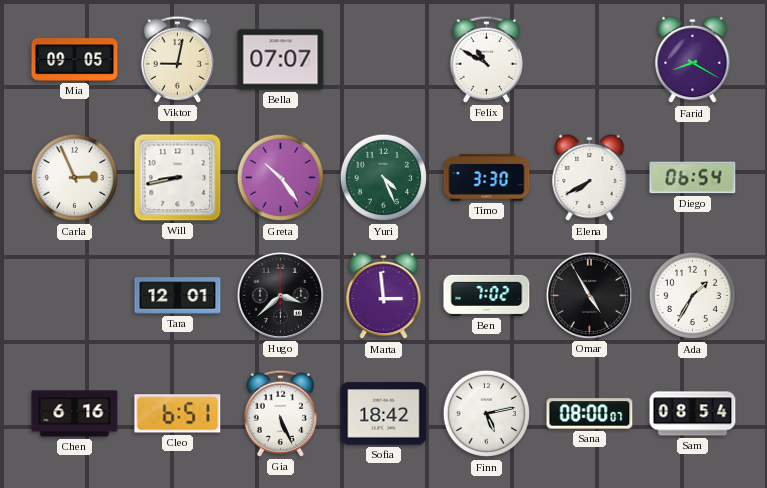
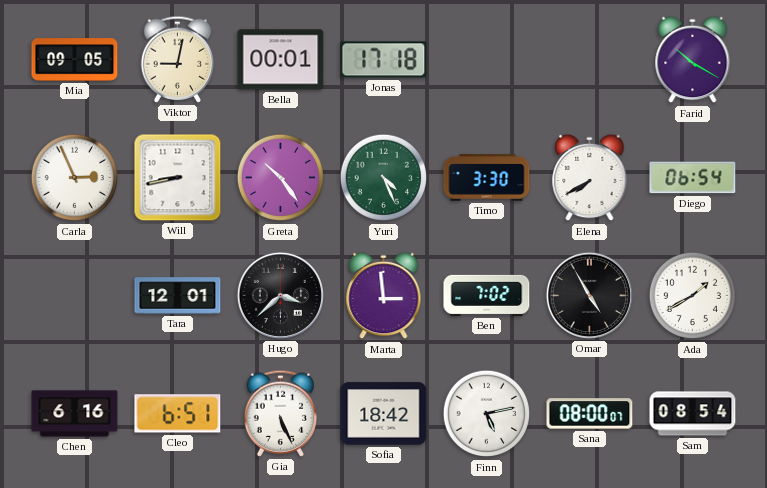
Bella: 07:07 -> 00:01
Jonas: none -> 17:18
Felix: 10:50 -> none
Farid: 8:20 -> 10:20
Ada: 1:35 -> 1:40
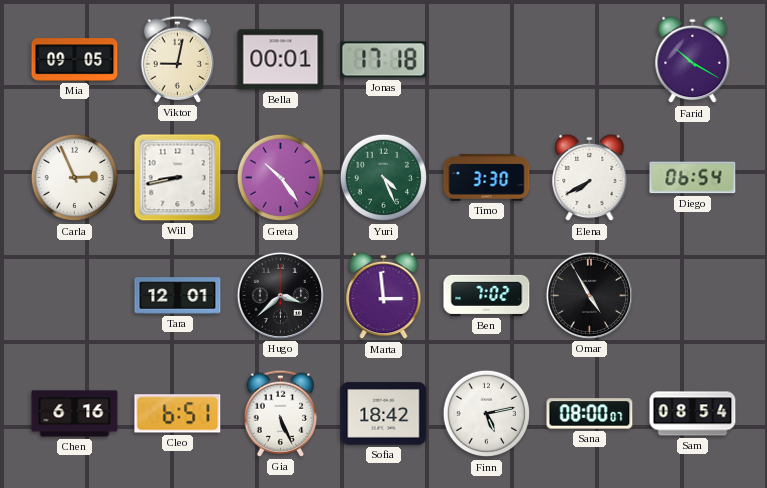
Ada: 1:40 -> none
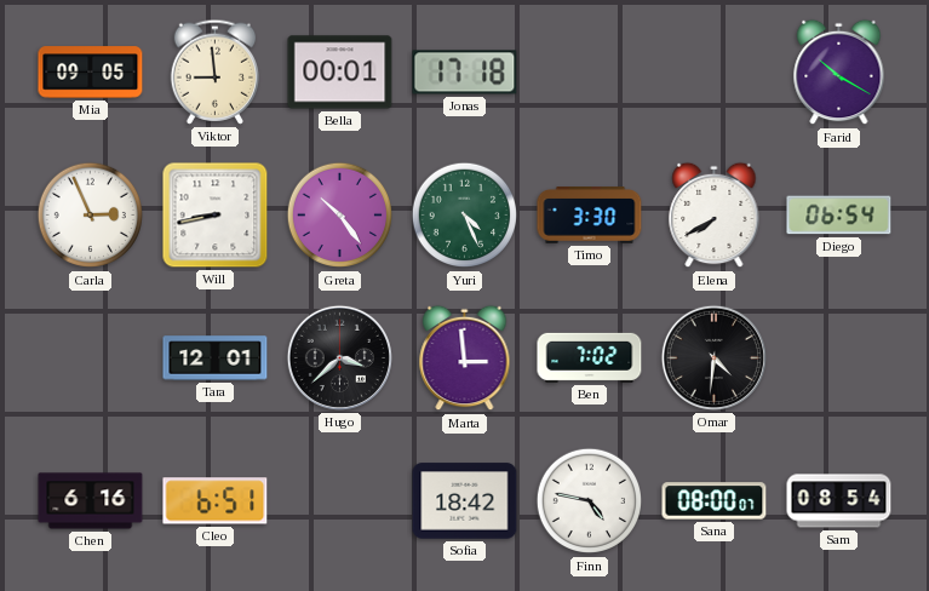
Viktor: 9:02 -> 8:59
Omar: 4:55 -> 4:31
Gia: 5:26 -> none
Finn: 5:13 -> 4:47
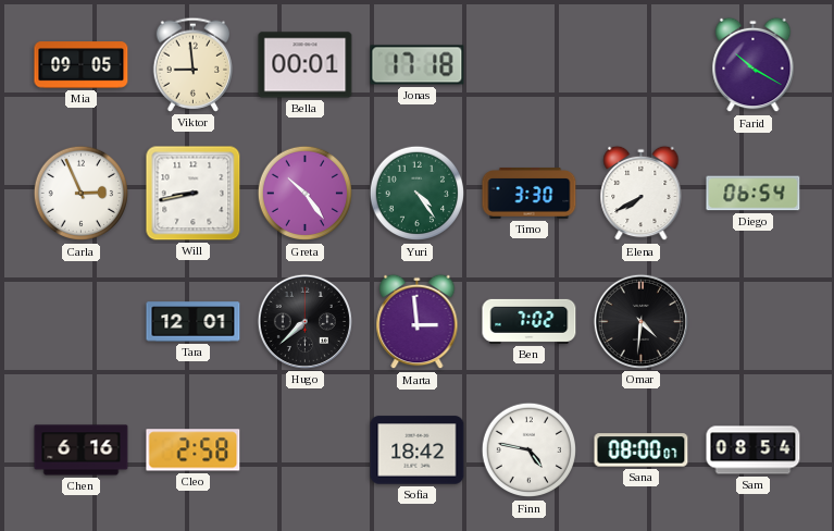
Yuri: 4:26 -> 4:24
Hugo: 3:38 -> 7:38
Cleo: 6:51 -> 2:58
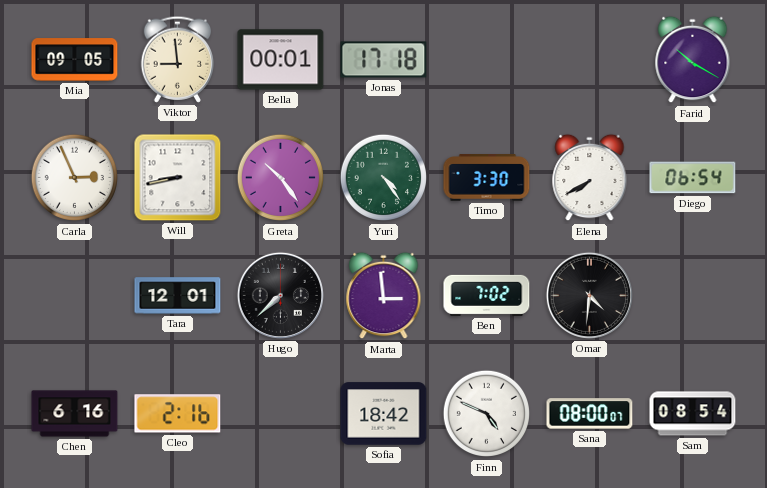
Cleo: 2:58 -> 2:16
Finn: 4:47 -> 4:49
